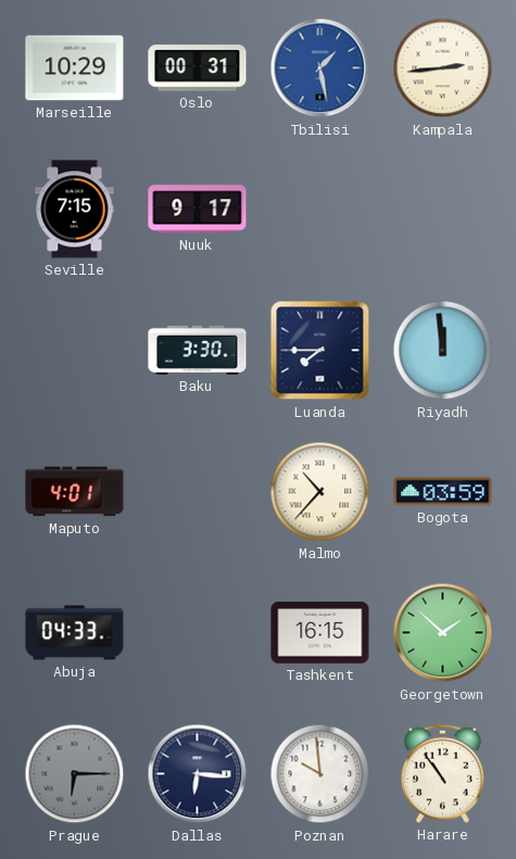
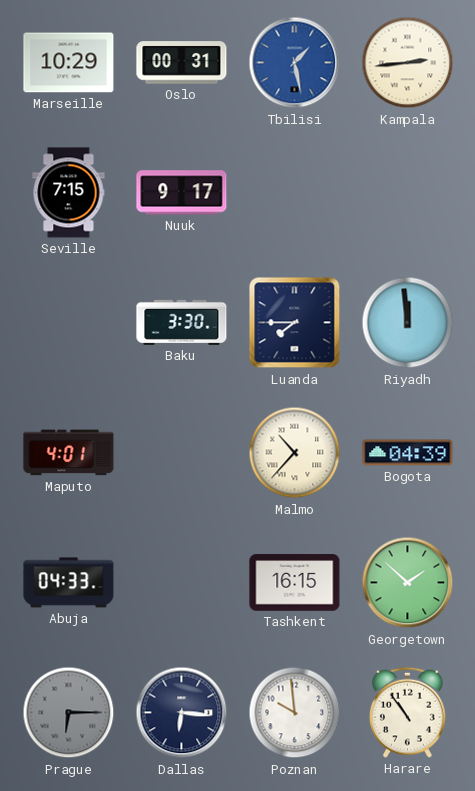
Bogota: 03:59 -> 04:39
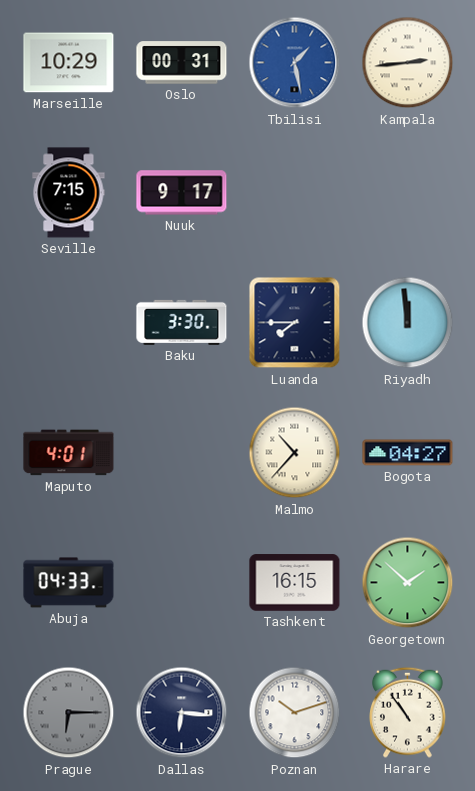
Bogota: 04:39 -> 04:27
Poznan: 9:59 -> 10:12
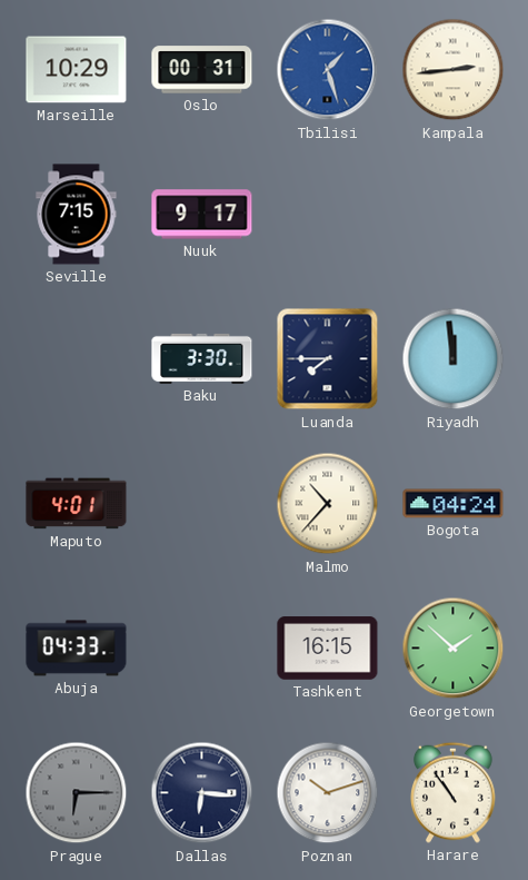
Tbilisi: 1:28 -> 1:27
Bogota: 04:27 -> 04:24
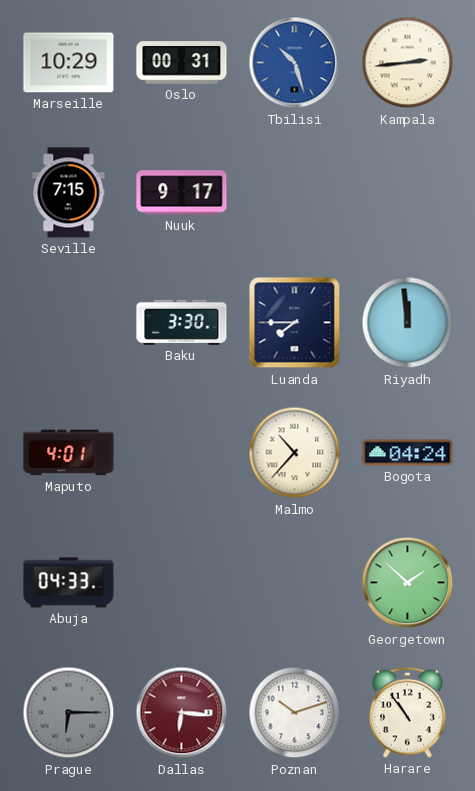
Tbilisi: 1:27 -> 10:27
Tashkent: 16:15 -> none
Dallas dial: navy -> burgundy
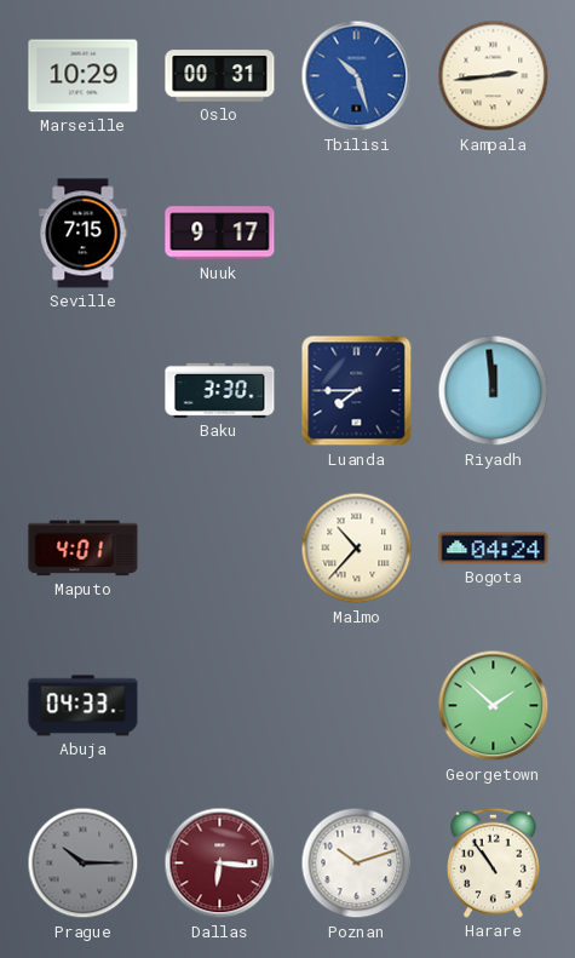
Prague: 6:15 -> 10:15
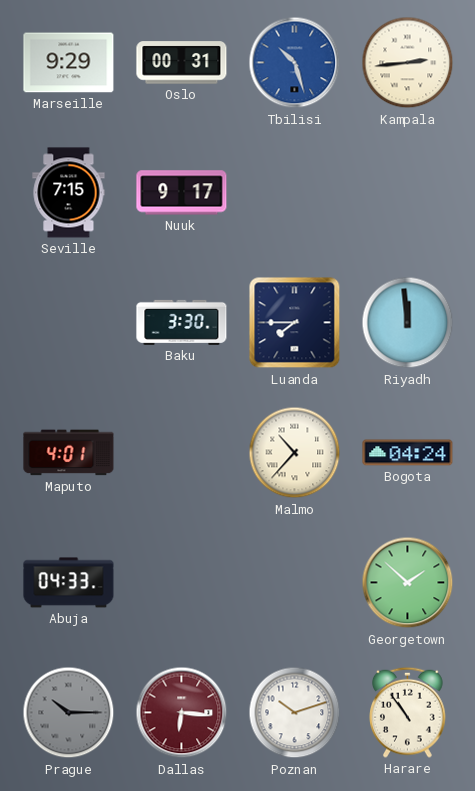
Marseille: 10:29 -> 9:29
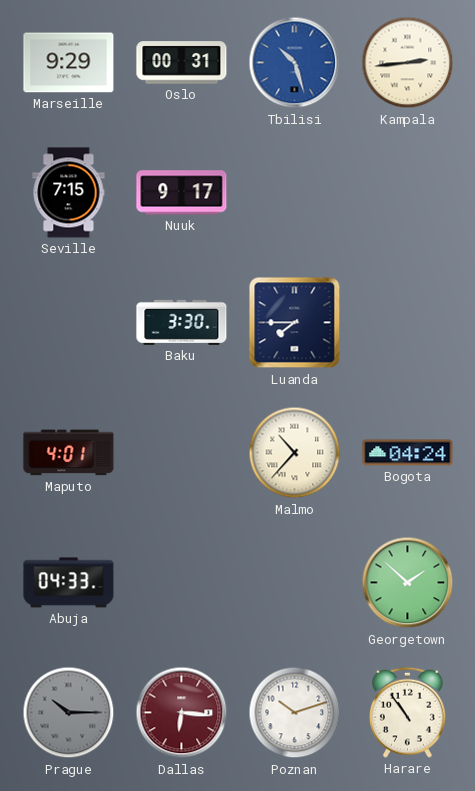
Riyadh: 11:59 -> none
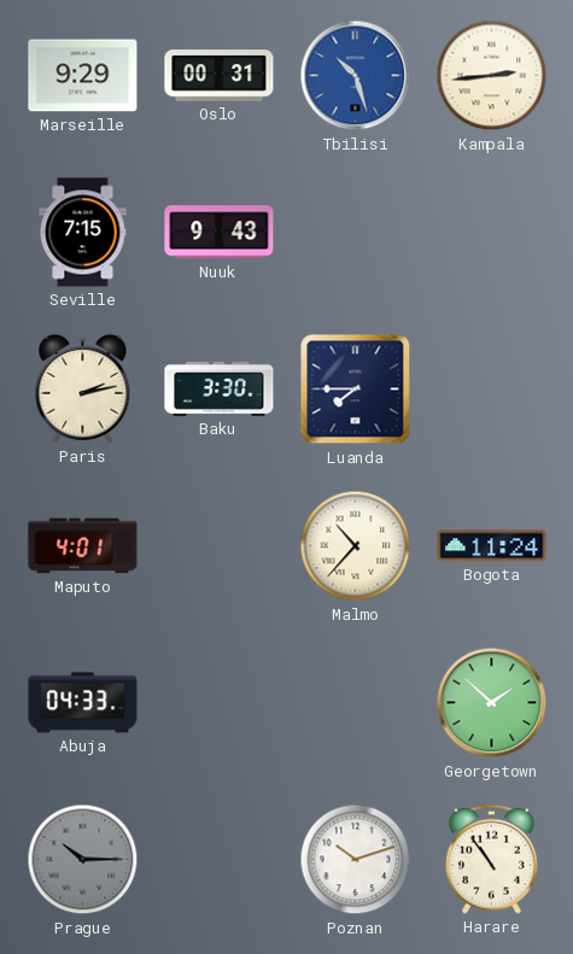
Nuuk: 9:17 -> 9:43
Paris: none -> 2:13
Bogota: 04:24 -> 11:24
Dallas: 6:16 -> none
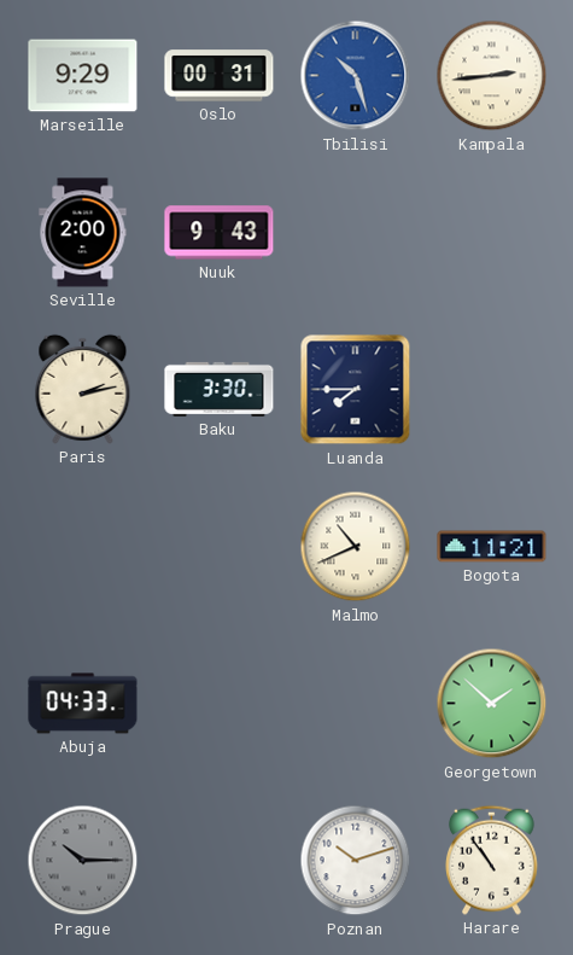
Seville: 7:15 -> 2:00
Maputo: 4:01 -> none
Malmo: 10:37 -> 10:41
Bogota: 11:24 -> 11:21
